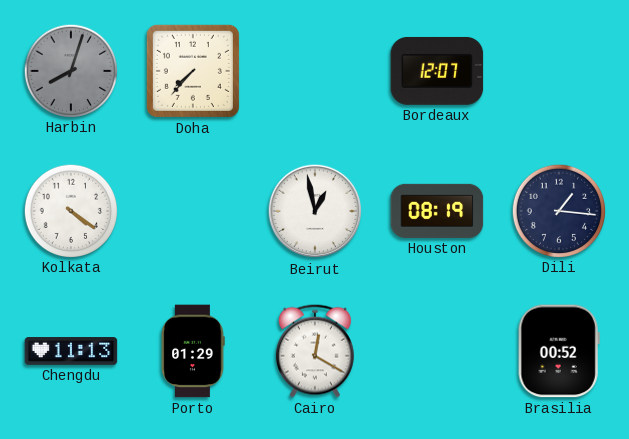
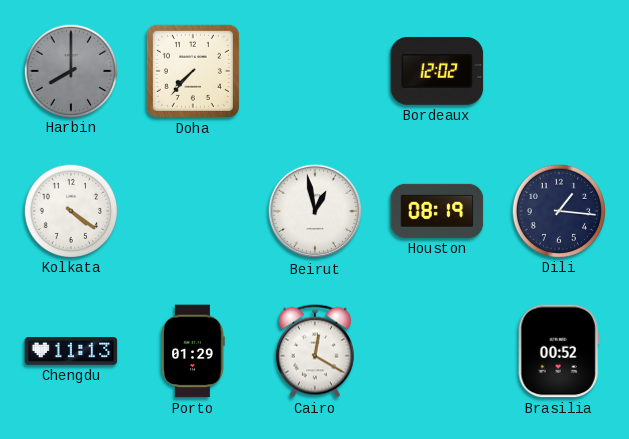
Harbin: 8:03 -> 8:00
Bordeaux: 12:07 -> 12:02
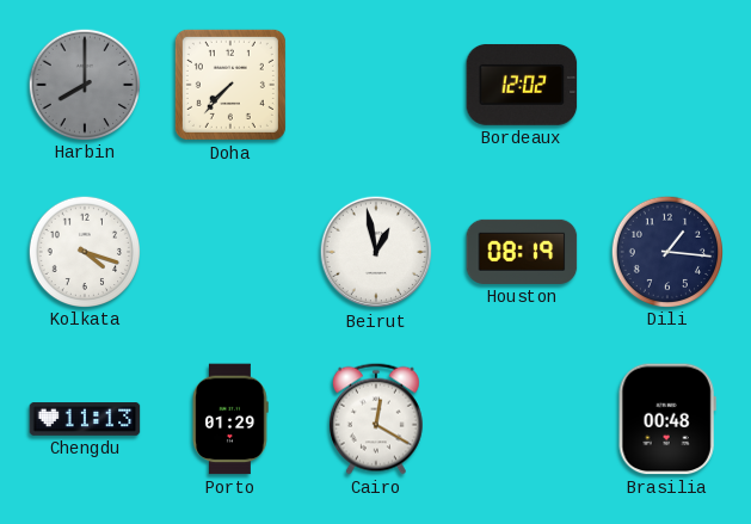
Kolkata: 4:21 -> 4:18
Brasilia: 00:52 -> 00:48
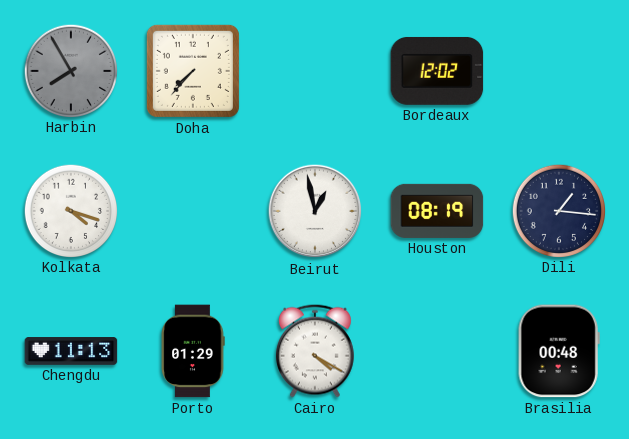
Harbin: 8:00 -> 7:55
Cairo: 12:20 -> 4:20
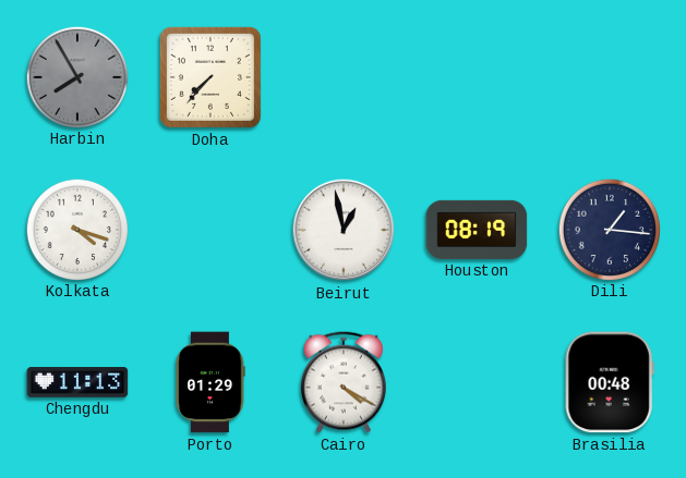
Bordeaux: 12:02 -> none
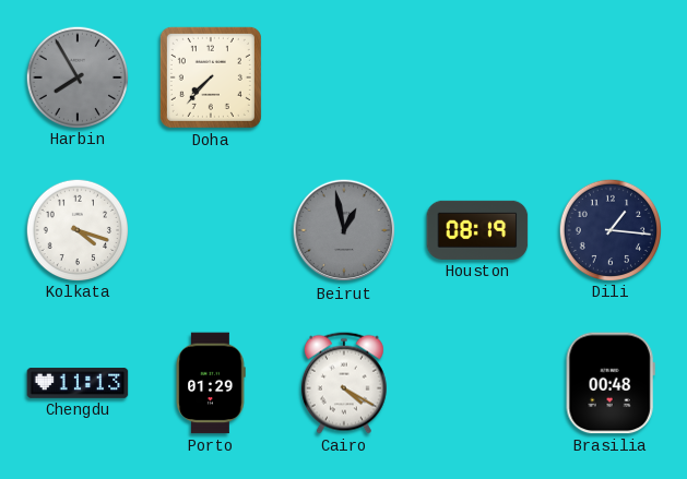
Beirut dial: white -> grey
